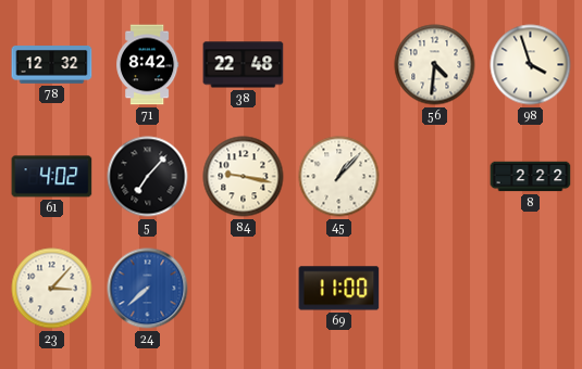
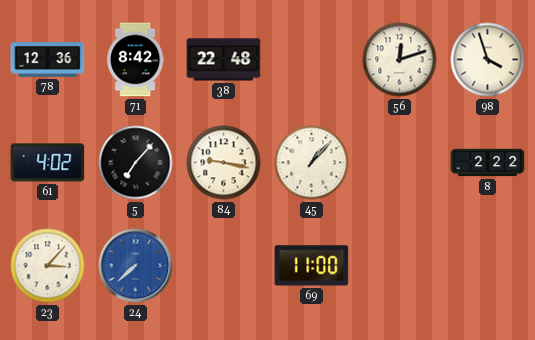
78: 12:32 -> 12:36
56: 4:31 -> 12:12
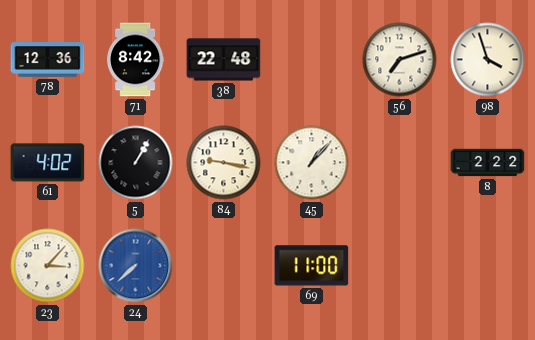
56: 12:12 -> 7:12
5: 7:07 -> 1:05
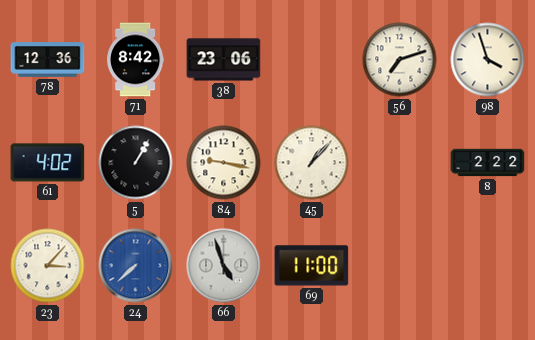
38: 22:48 -> 23:06
66: none -> 4:57
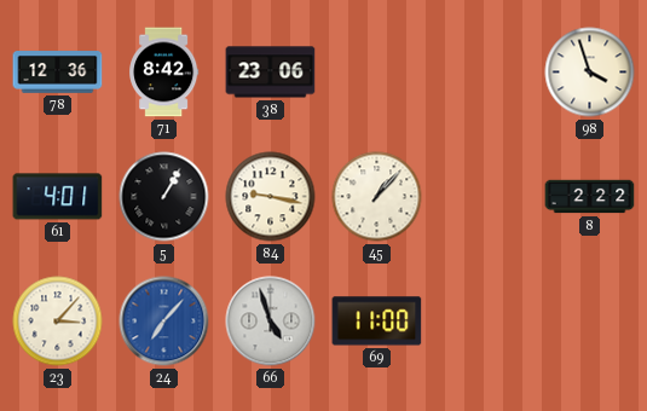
56: 7:12 -> none
61: 4:02 -> 4:01
24: 7:38 -> 7:07
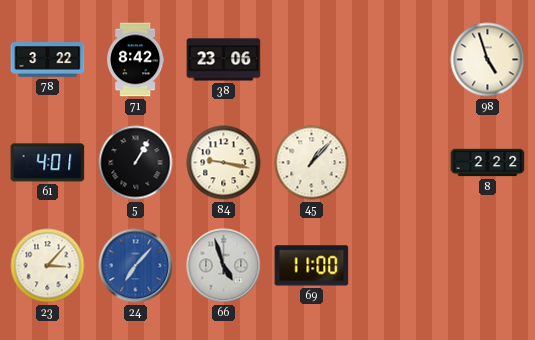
78: 12:36 -> 3:22
98: 3:57 -> 4:57
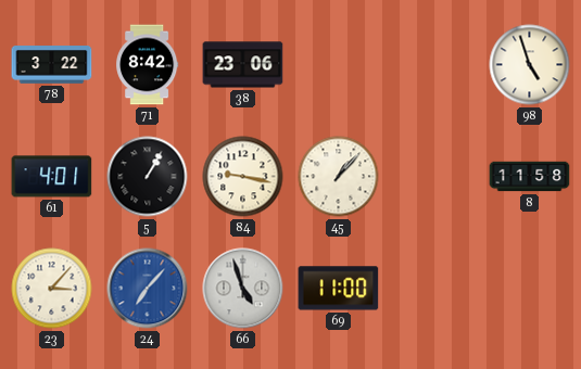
8: 2:22 -> 11:58
